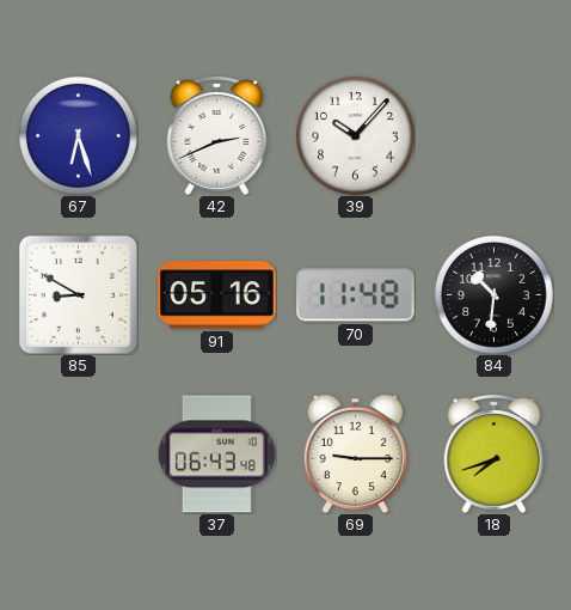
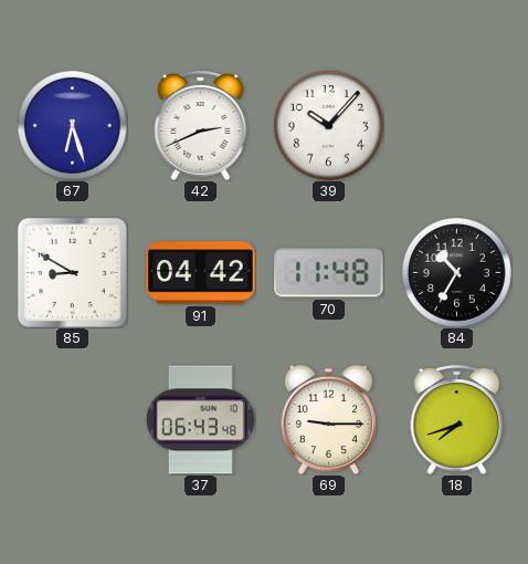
91: 05:16 -> 04:42
84: 10:31 -> 10:35
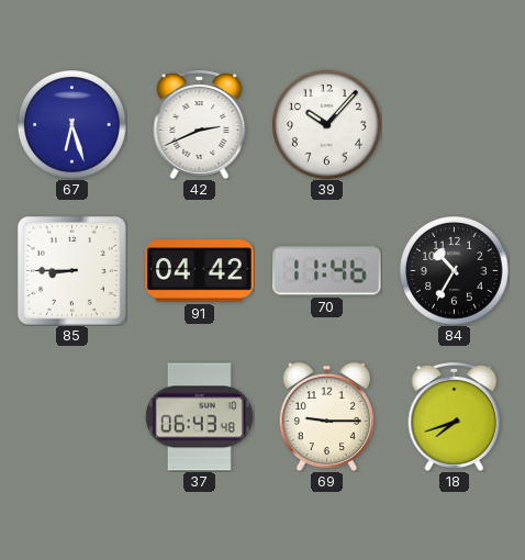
85: 8:50 -> 8:45
70: 11:48 -> 11:46
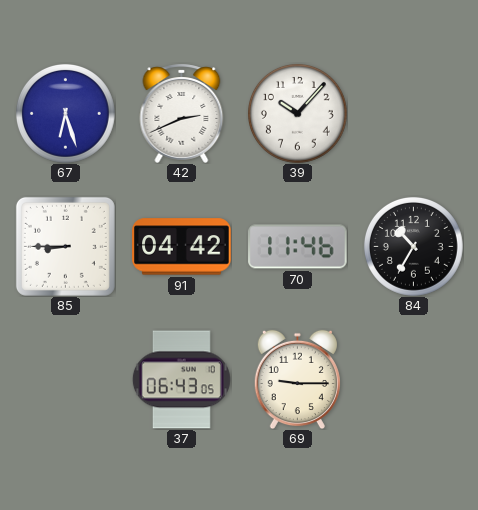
37: 06:43:48 -> 06:43:05
18: 7:42 -> none
